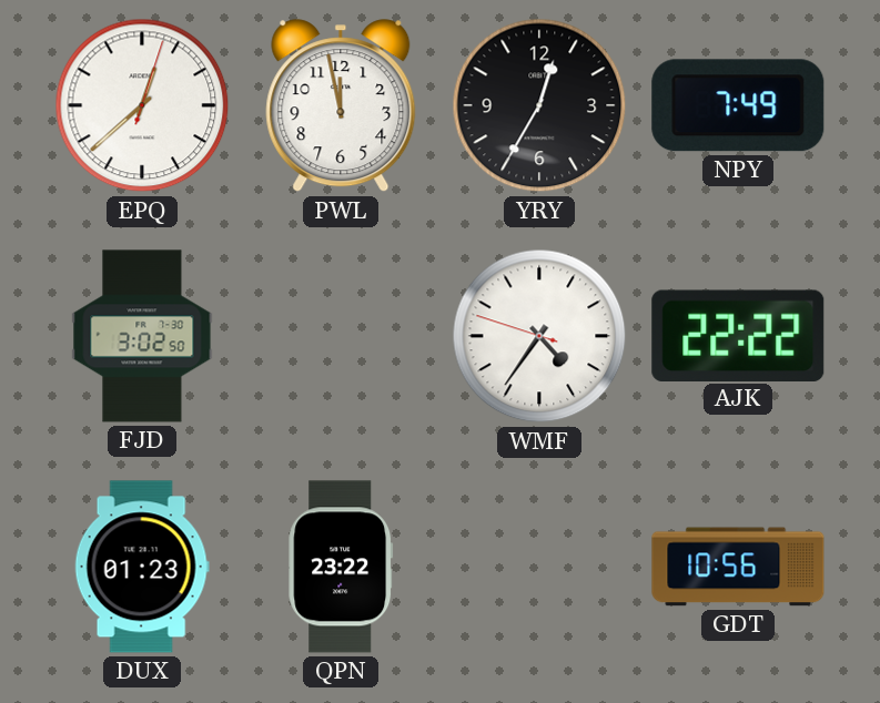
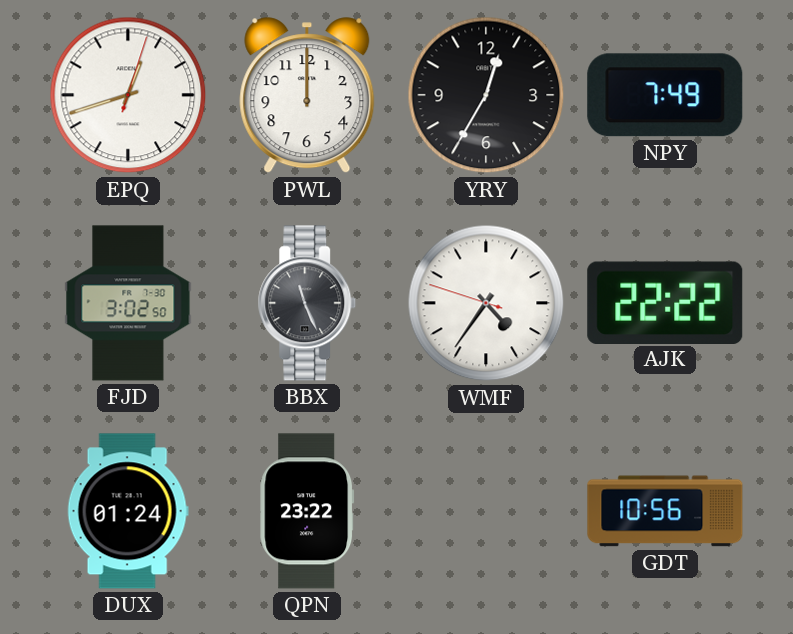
EPQ: 12:38 -> 12:42
PWL: 11:58 -> 12:00
BBX: none -> 11:26
DUX: 01:23 -> 01:24
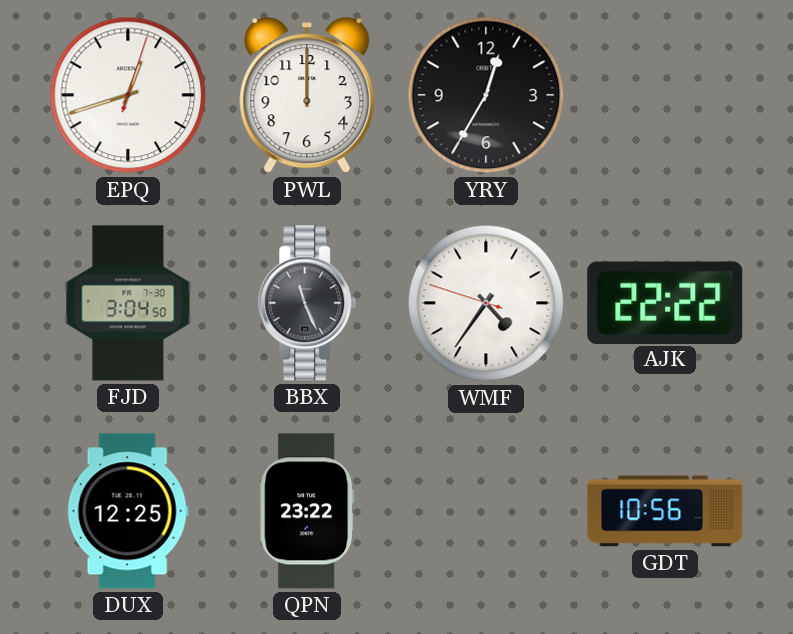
NPY: 7:49 -> none
FJD: 3:02 -> 3:04
DUX: 01:24 -> 12:25
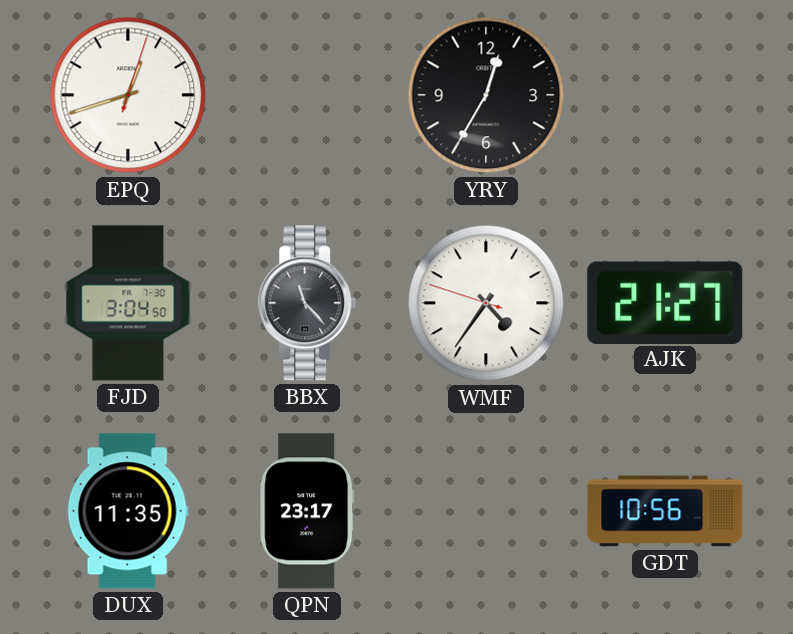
PWL: 12:00 -> none
BBX: 11:26 -> 11:23
AJK: 22:22 -> 21:27
DUX: 12:25 -> 11:35
QPN: 23:22 -> 23:17
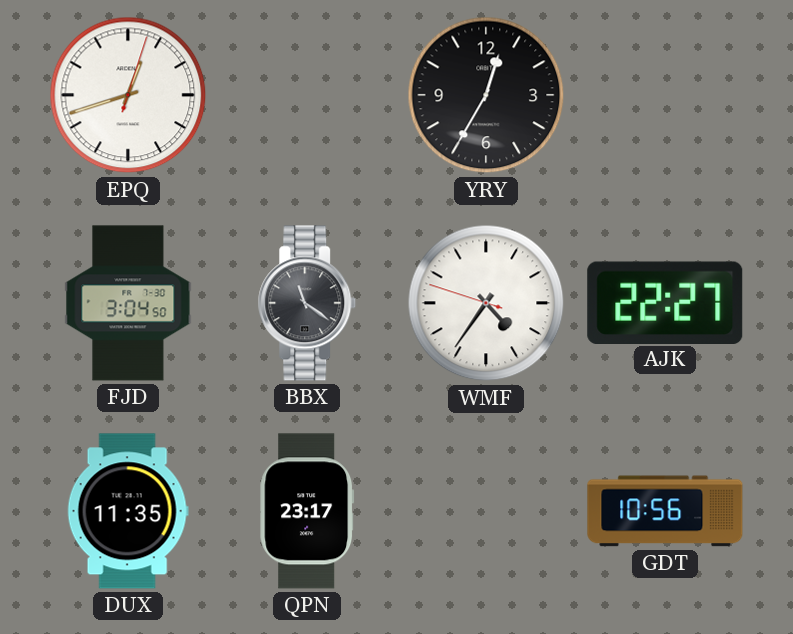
BBX: 11:23 -> 11:21
AJK: 21:27 -> 22:27
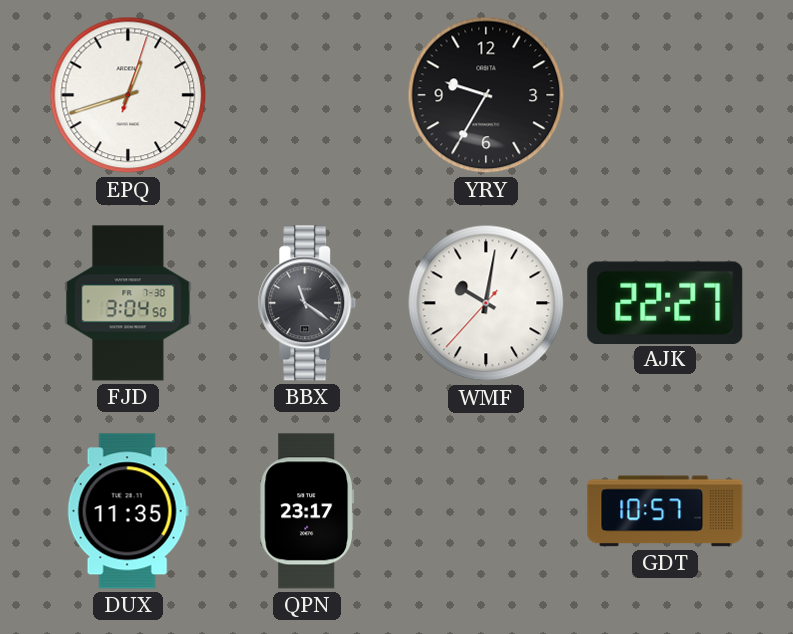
YRY: 12:35 -> 9:35
WMF: 4:35 -> 10:01
GDT: 10:56 -> 10:57
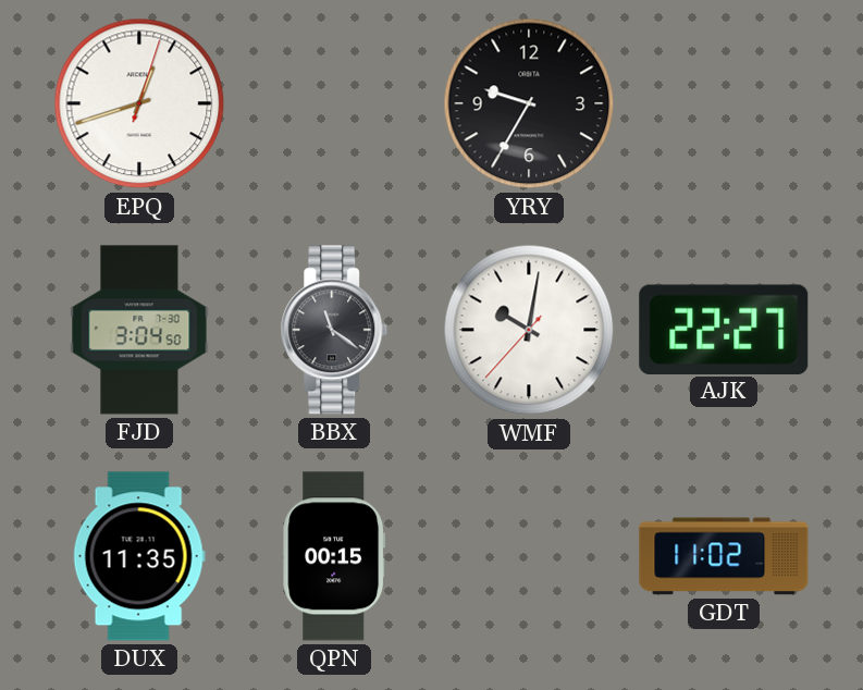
QPN: 23:17 -> 00:15
GDT: 10:57 -> 11:02
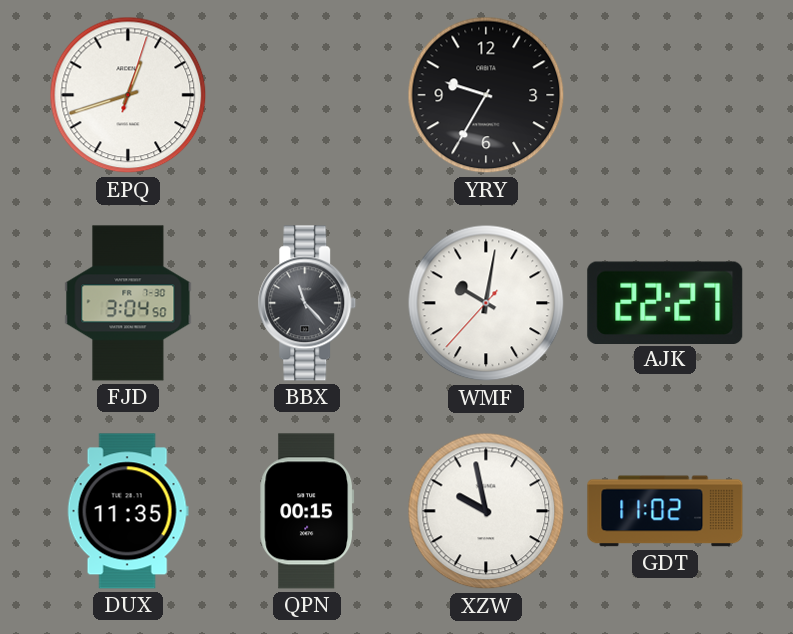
BBX: 11:21 -> 11:23
XZW: none -> 9:58
